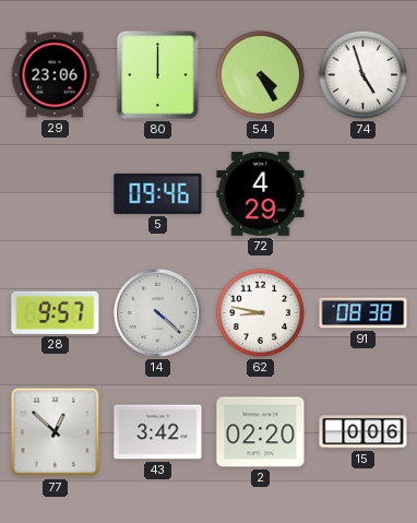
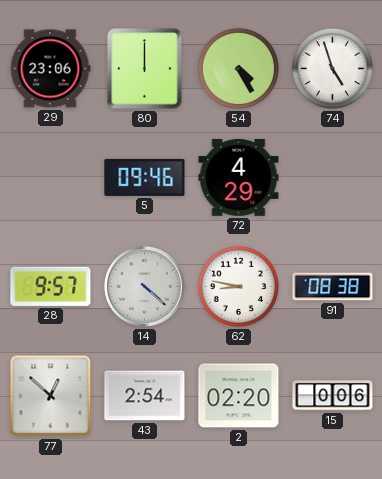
43: 3:42 -> 2:54
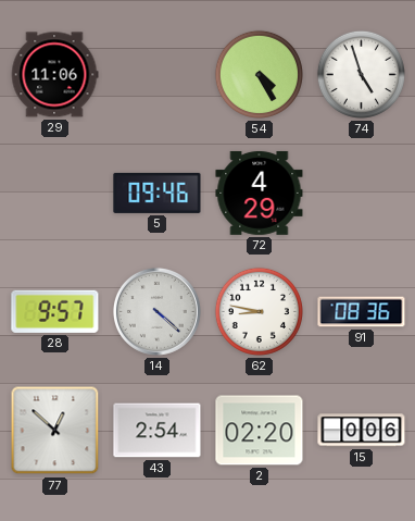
29: 23:06 -> 11:06
80: 12:00 -> none
91: 08:38 -> 08:36
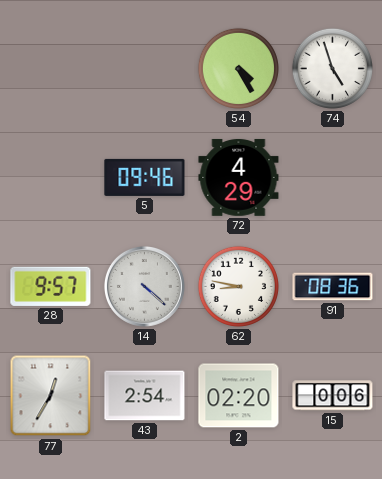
29: 11:06 -> none
77: 12:52 -> 12:35
